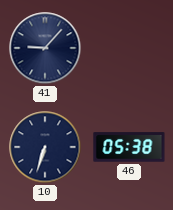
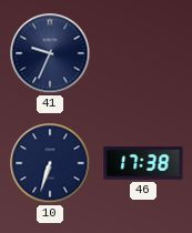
41: 9:07 -> 9:34
46: 05:38 -> 17:38
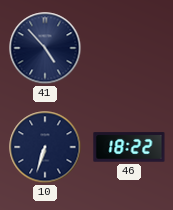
41: 9:34 -> 4:53
46: 17:38 -> 18:22
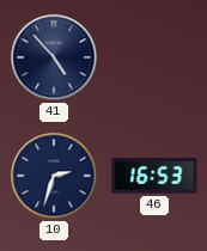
10: 6:33 -> 2:33
46: 18:22 -> 16:53
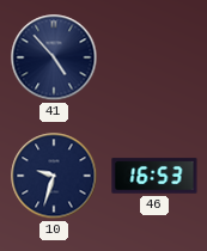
10: 2:33 -> 9:33
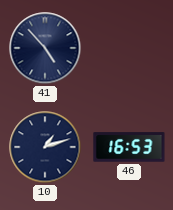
10: 9:33 -> 1:12
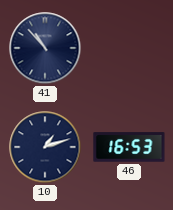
41: 4:53 -> 10:53
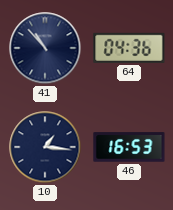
64: none -> 04:36
10: 1:12 -> 1:16
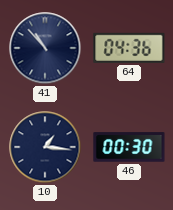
46: 16:53 -> 00:30
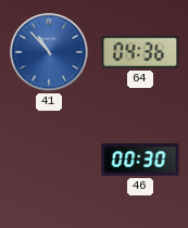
41 dial: navy -> blue
10: 1:16 -> none
